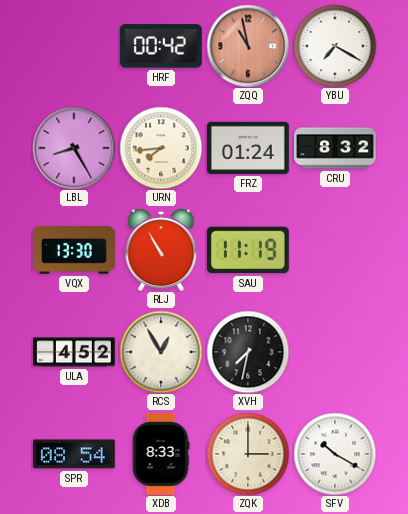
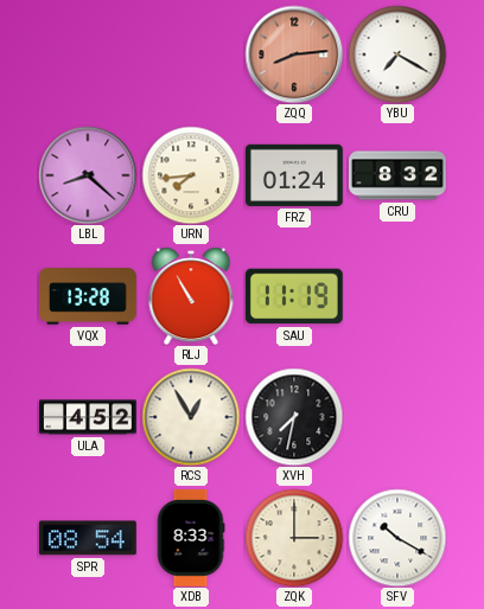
HRF: 00:42 -> none
ZQQ: 10:58 -> 8:14
LBL: 8:25 -> 8:22
VQX: 13:30 -> 13:28
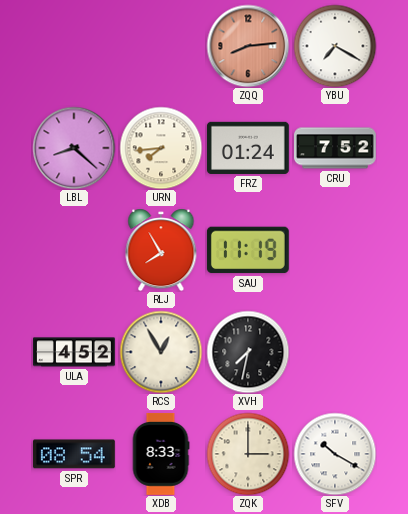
CRU: 8:32 -> 7:52
VQX: 13:28 -> none
RLJ: 10:55 -> 7:55
